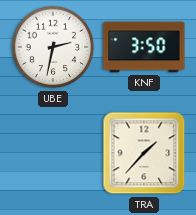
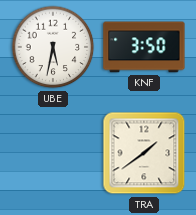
UBE: 2:32 -> 5:32
TRA: 1:37 -> 1:39
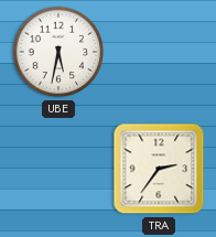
KNF: 3:50 -> none
TRA: 1:39 -> 2:36
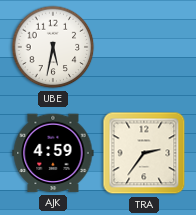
AJK: none -> 4:59
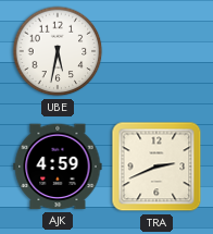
TRA: 2:36 -> 2:41
